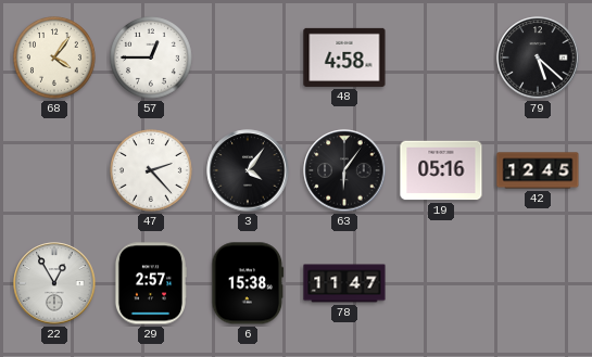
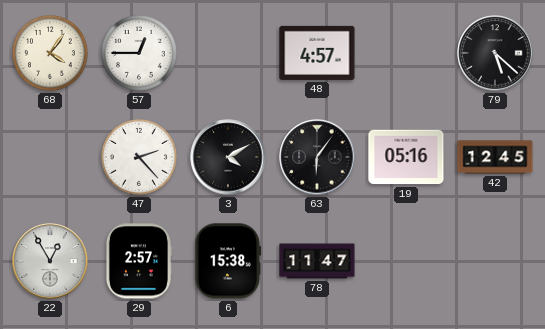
48: 4:58 -> 4:57
3: 4:06 -> 4:10
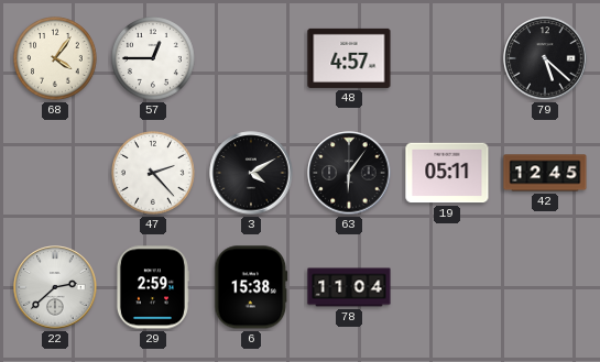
19: 05:16 -> 05:11
22: 12:55 -> 2:38
29: 2:57 -> 2:59
78: 11:47 -> 11:04
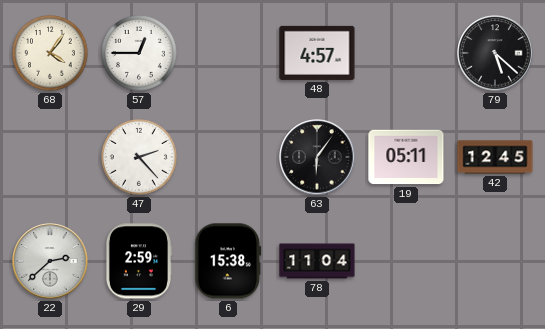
3: 4:10 -> none
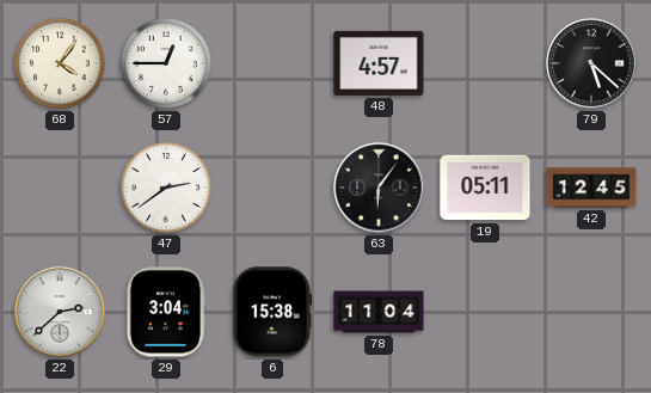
47: 2:23 -> 2:39
29: 2:59 -> 3:04
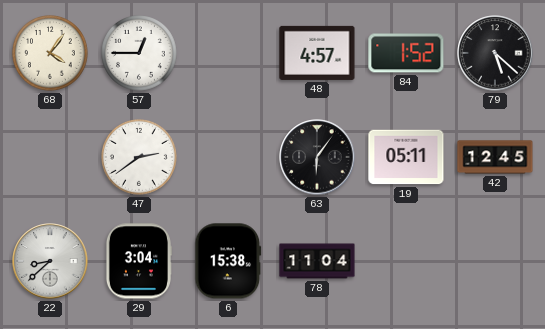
84: none -> 1:52
22: 2:38 -> 8:38
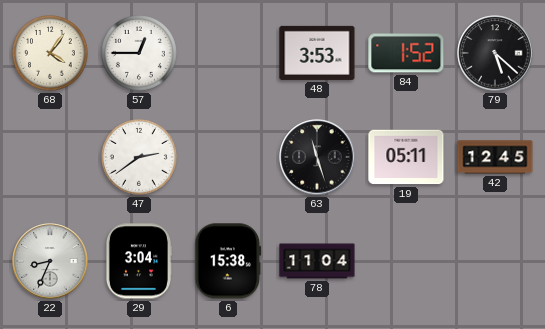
48: 4:57 -> 3:53
63: 6:06 -> 11:27
22: 8:38 -> 8:34
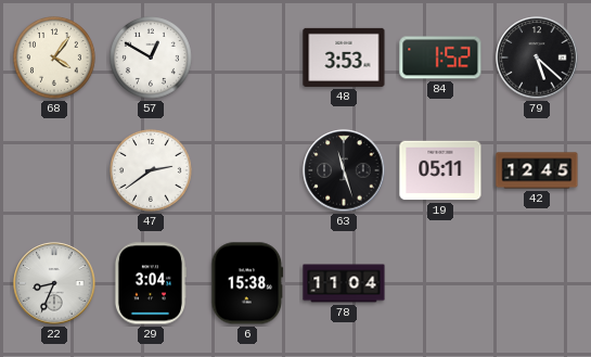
57: 12:45 -> 12:50
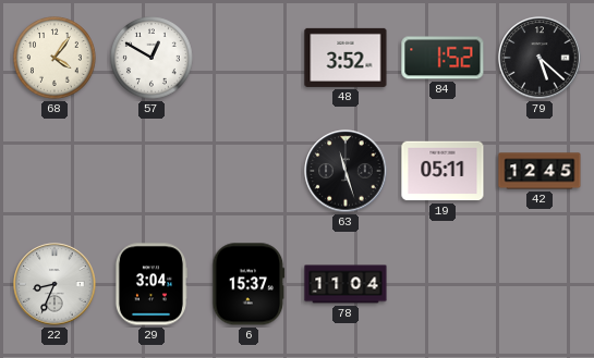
48: 3:53 -> 3:52
47: 2:39 -> none
6: 15:38 -> 15:37
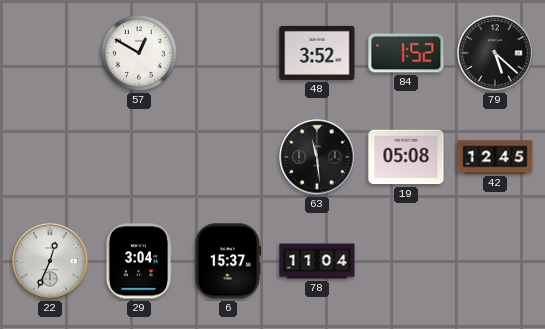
68: 4:06 -> none
63: 11:27 -> 11:29
19: 05:11 -> 05:08
22: 8:34 -> 12:34
